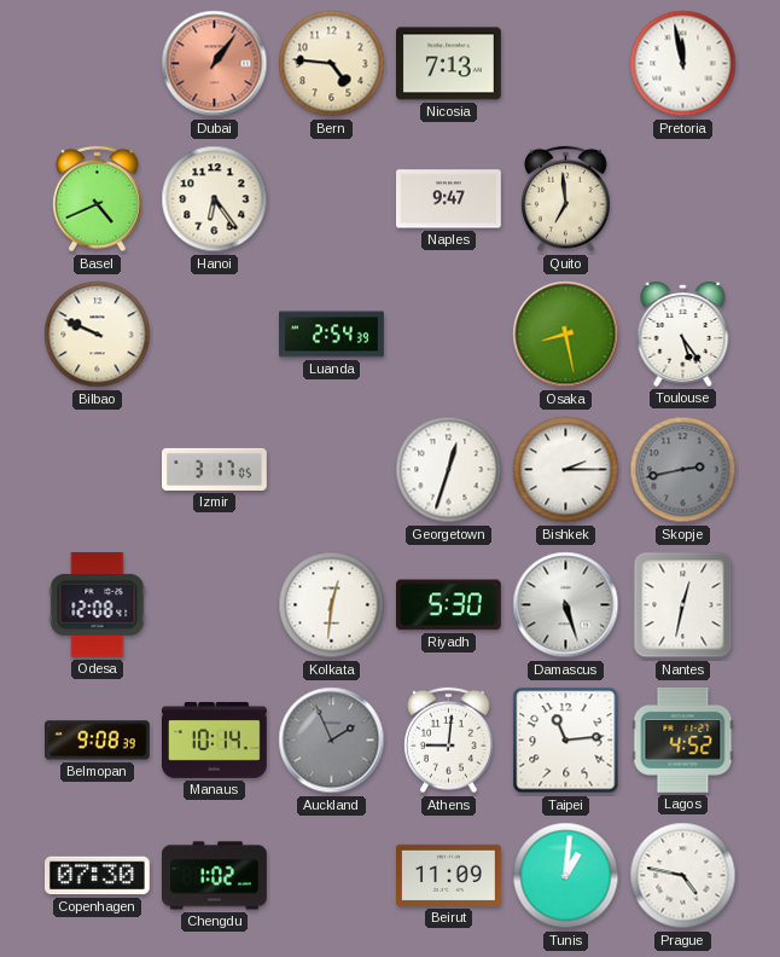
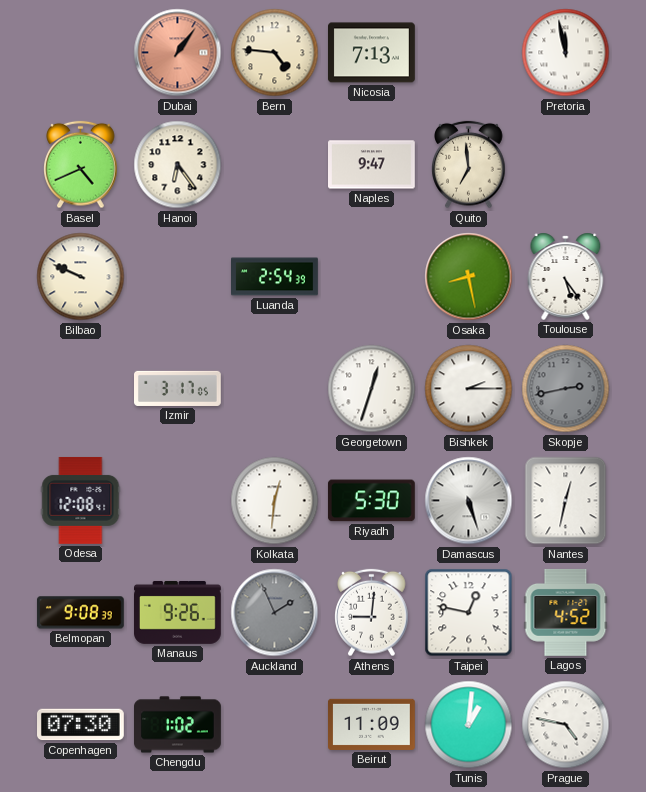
Manaus: 10:14 -> 9:26
Taipei: 11:14 -> 12:47
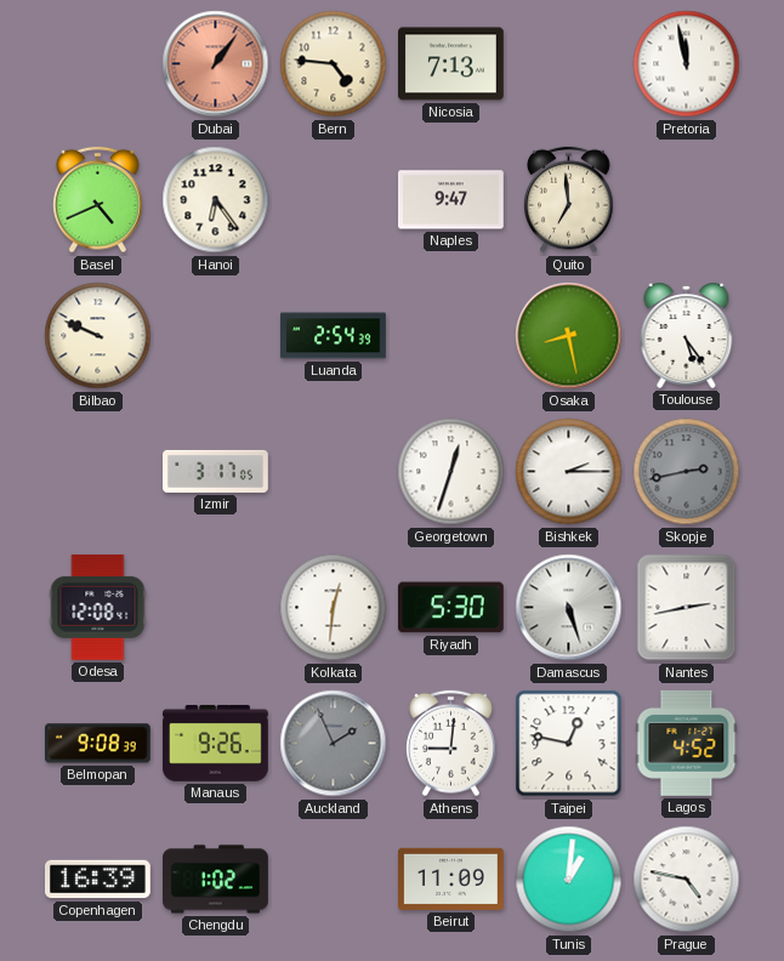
Nantes: 12:32 -> 2:43
Copenhagen: 07:30 -> 16:39
